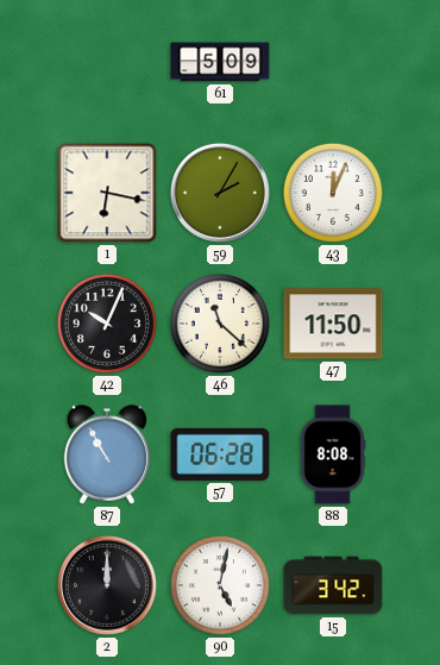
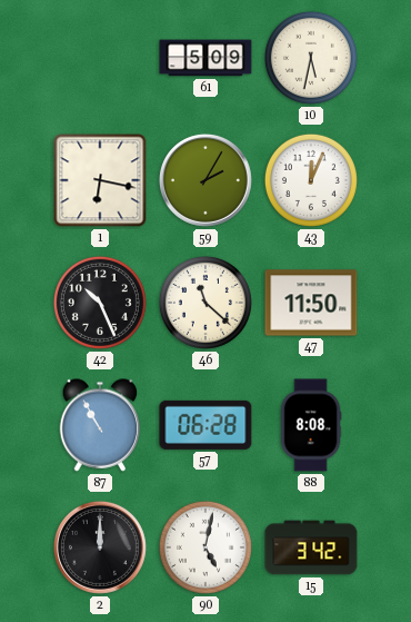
10: none -> 5:32
42: 10:04 -> 10:26
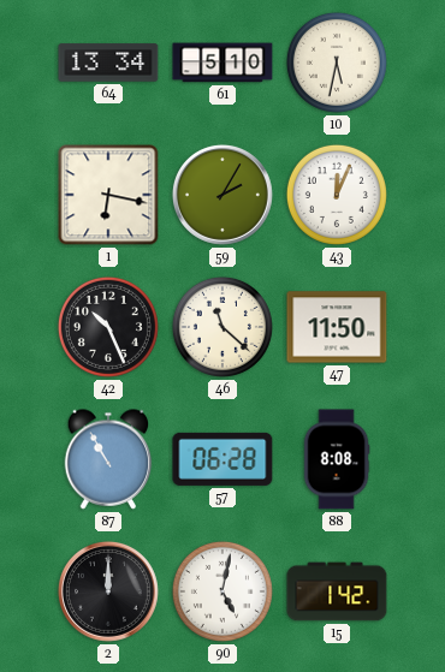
64: none -> 13:34
61: 5:09 -> 5:10
15: 3:42 -> 1:42
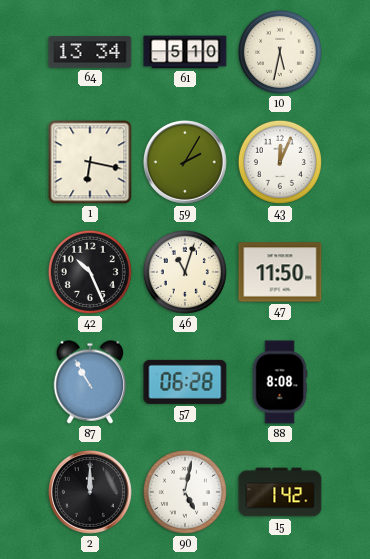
46: 11:22 -> 11:03
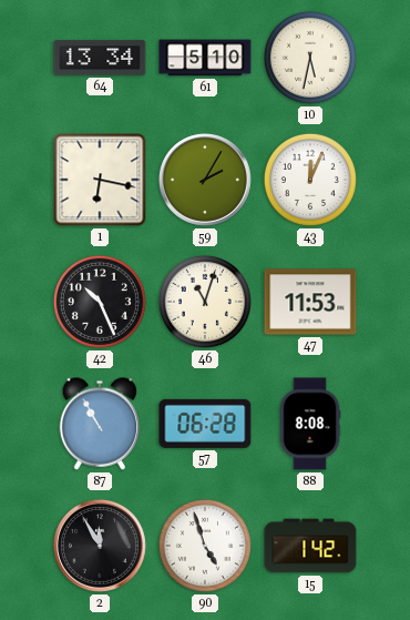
47: 11:50 -> 11:53
2: 12:00 -> 11:55
90: 5:02 -> 4:57
